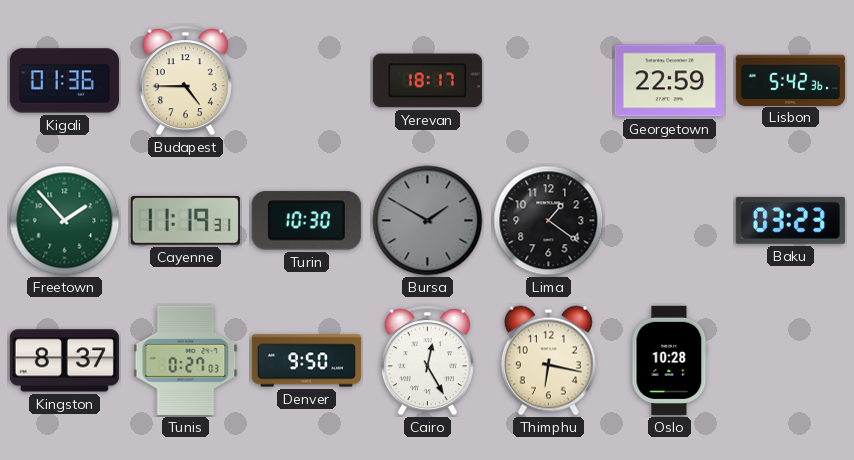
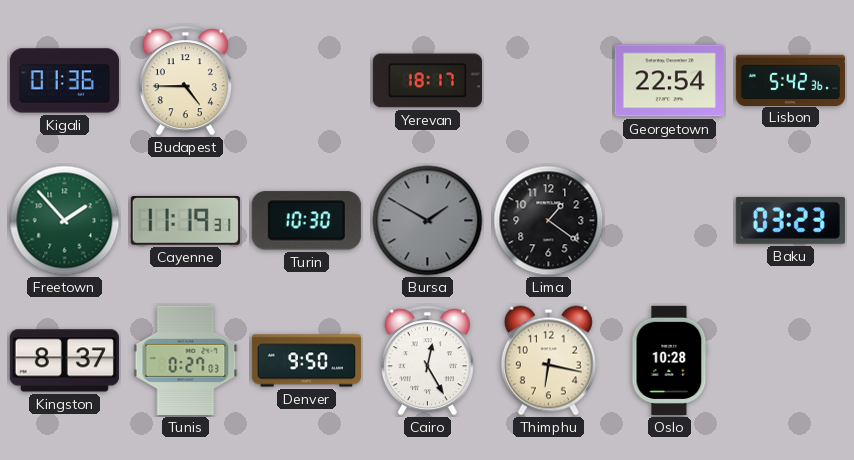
Georgetown: 22:59 -> 22:54
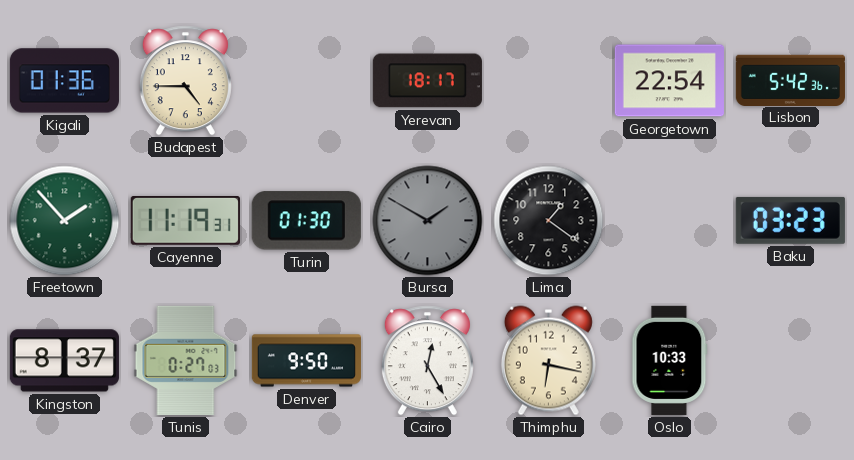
Turin: 10:30 -> 01:30
Oslo: 10:28 -> 10:33
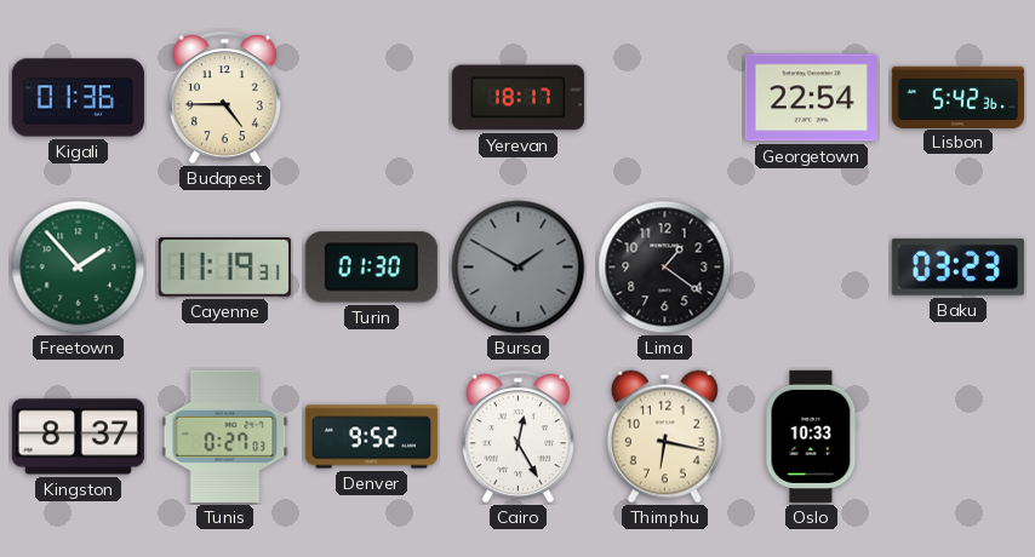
Denver: 9:50 -> 9:52
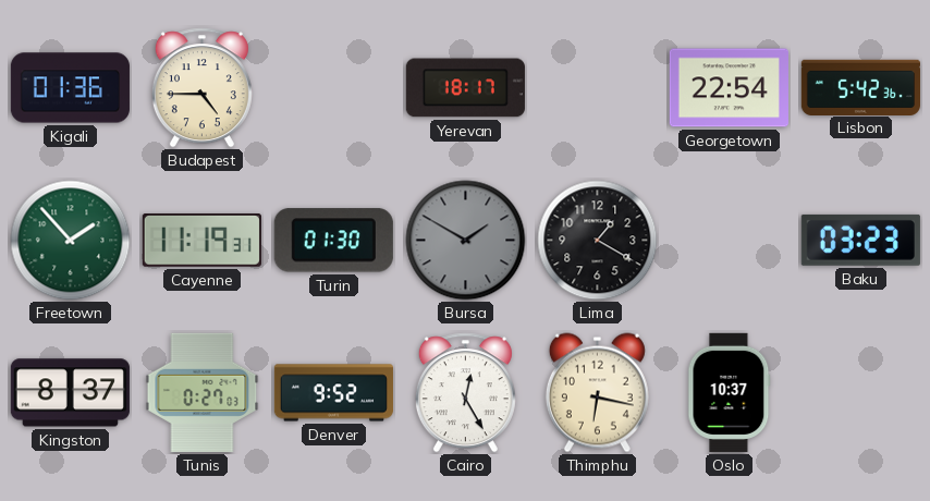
Lima: 1:21 -> 1:20
Oslo: 10:33 -> 10:37
